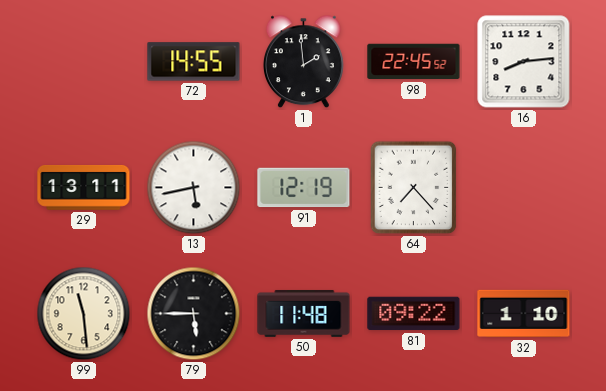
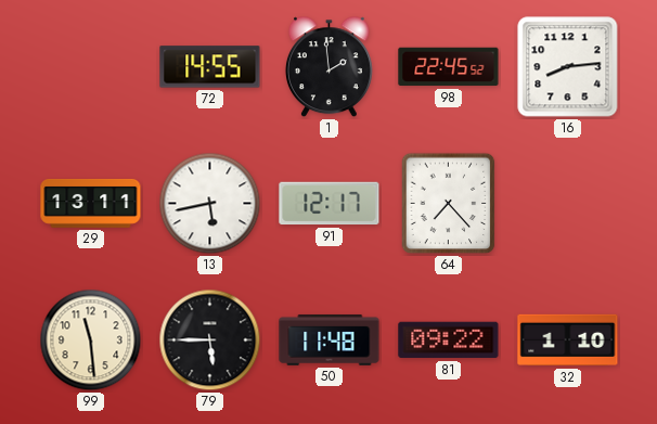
91: 12:19 -> 12:17
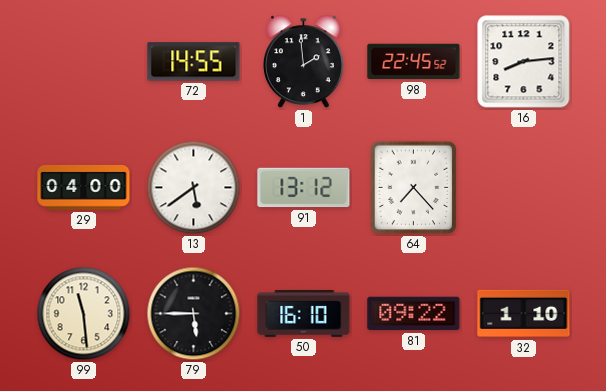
29: 13:11 -> 04:00
13: 5:43 -> 5:39
91: 12:17 -> 13:12
50: 11:48 -> 16:10
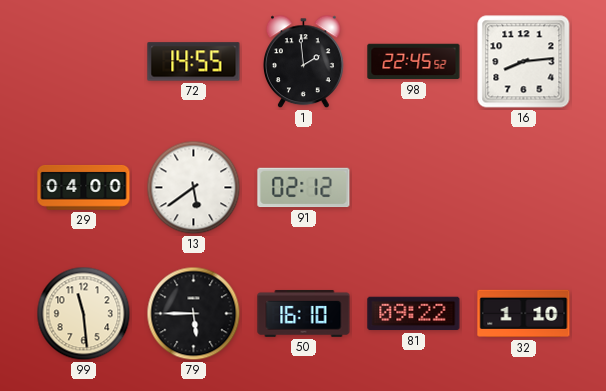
91: 13:12 -> 02:12
64: 7:23 -> none
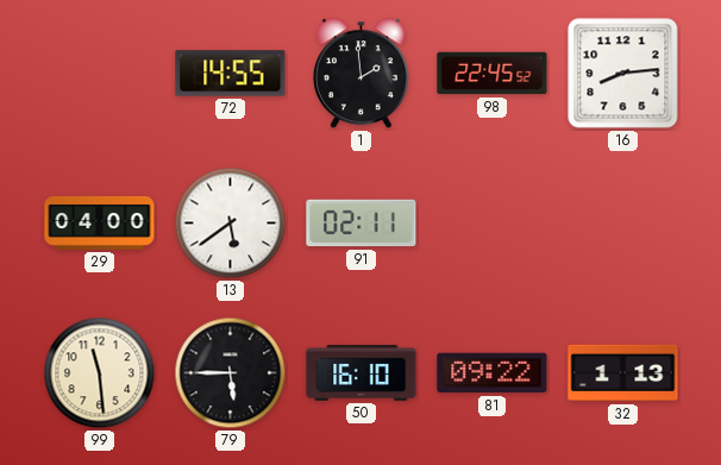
91: 02:12 -> 02:11
32: 1:10 -> 1:13
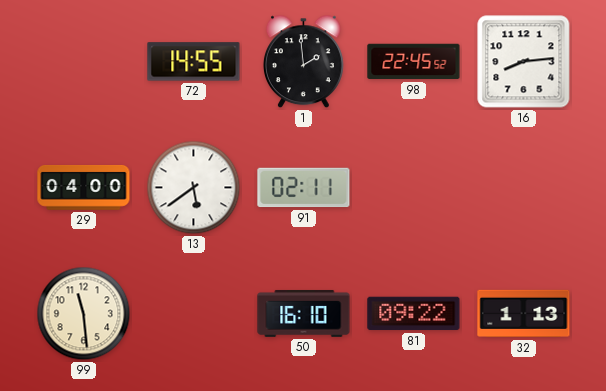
79: 5:45 -> none
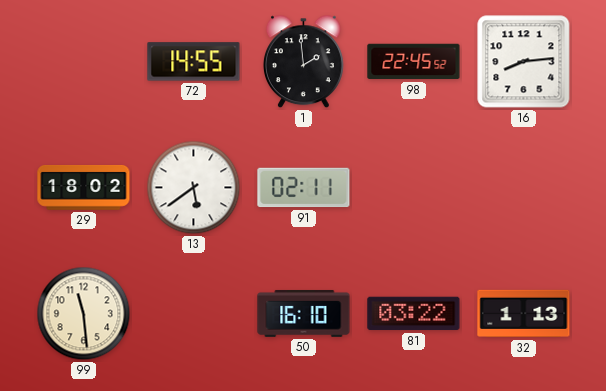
29: 04:00 -> 18:02
81: 09:22 -> 03:22
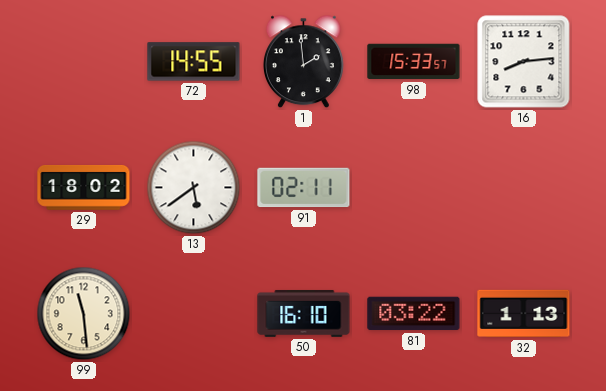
98: 22:45 -> 15:33
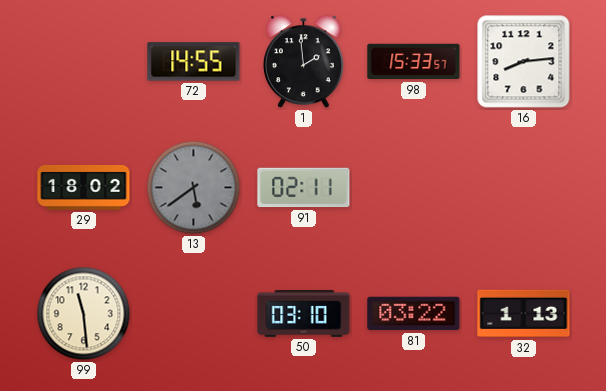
13 dial: white -> grey
50: 16:10 -> 03:10
